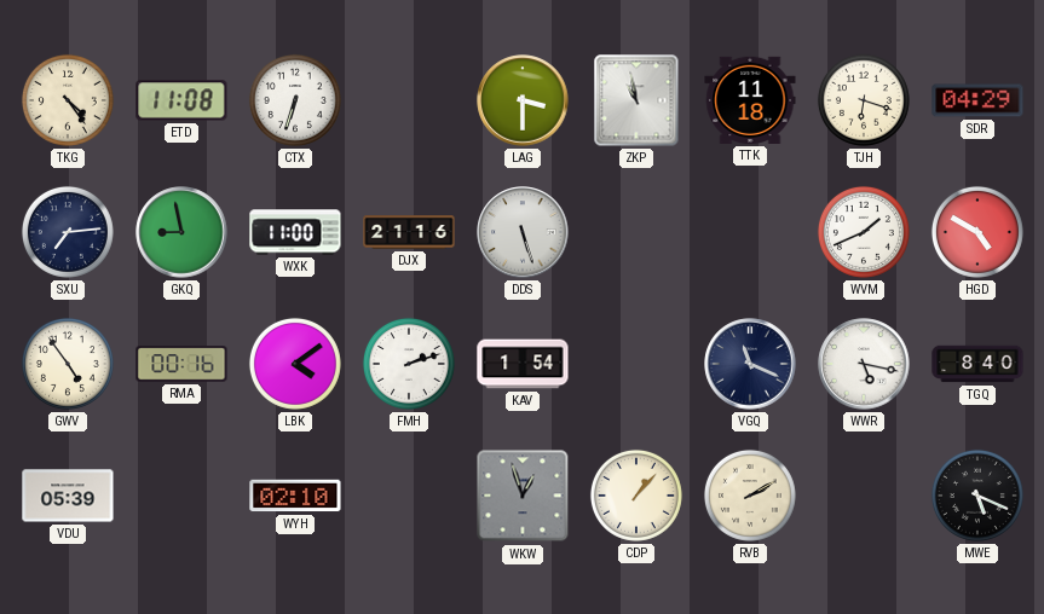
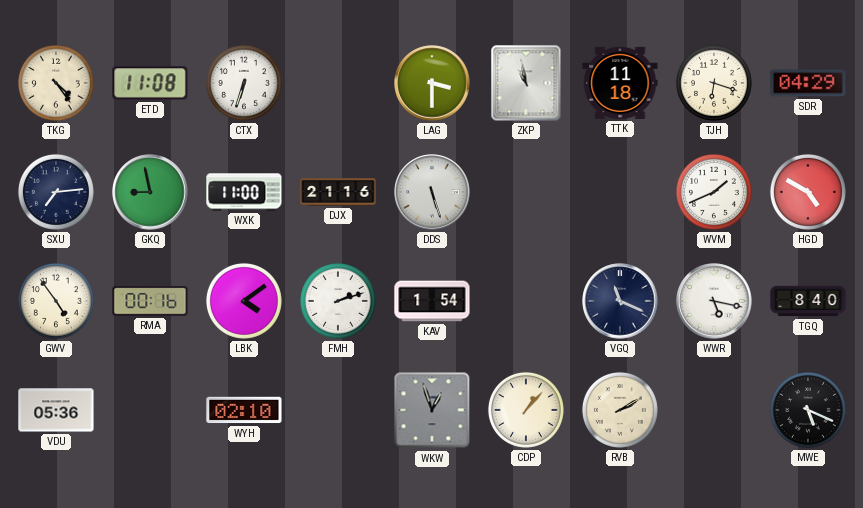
VDU: 05:39 -> 05:36
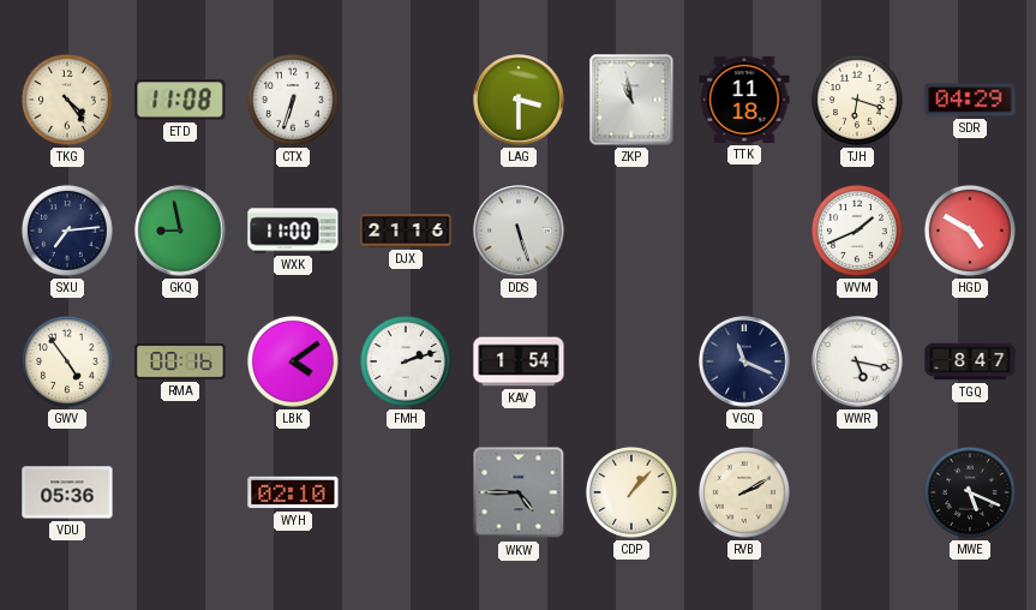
TGQ: 8:40 -> 8:47
WKW: 12:57 -> 4:45
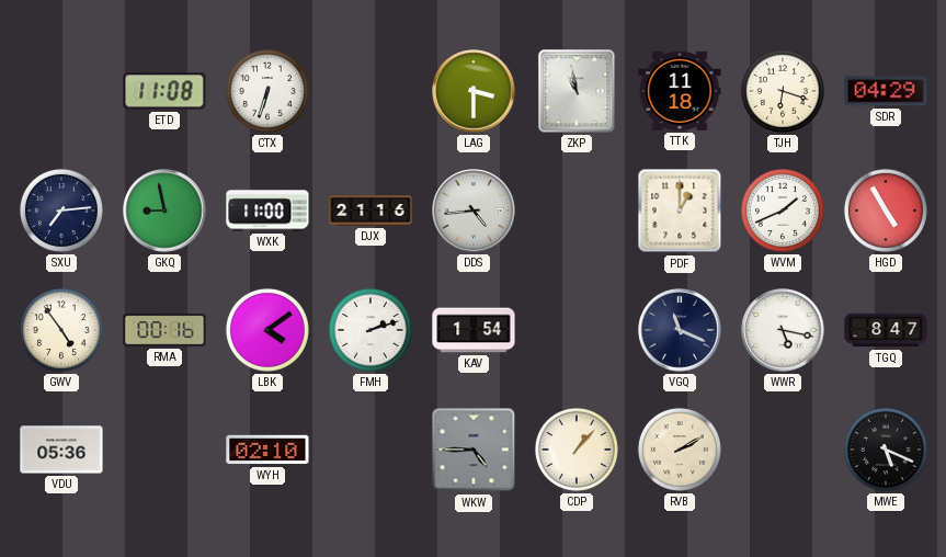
TKG: 4:24 -> none
DDS: 5:27 -> 4:44
PDF: none -> 1:00
HGD: 4:50 -> 4:55
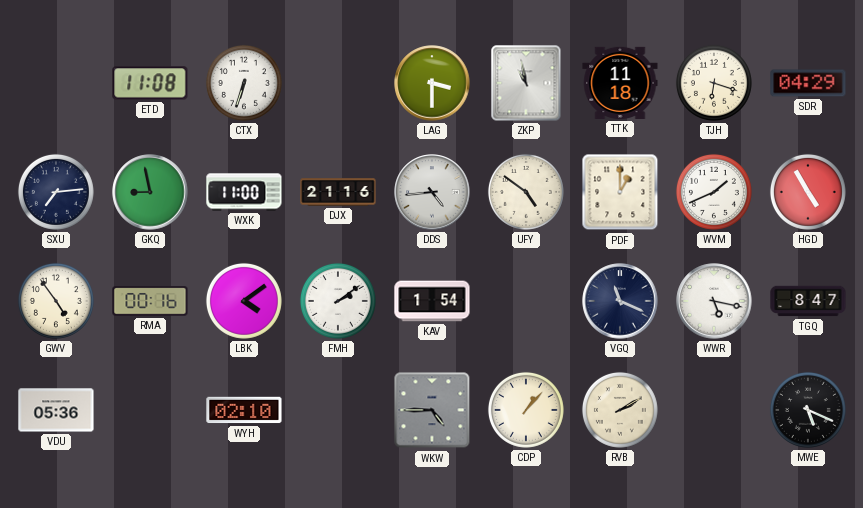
UFY: none -> 4:51
FMH: 2:12 -> 2:09
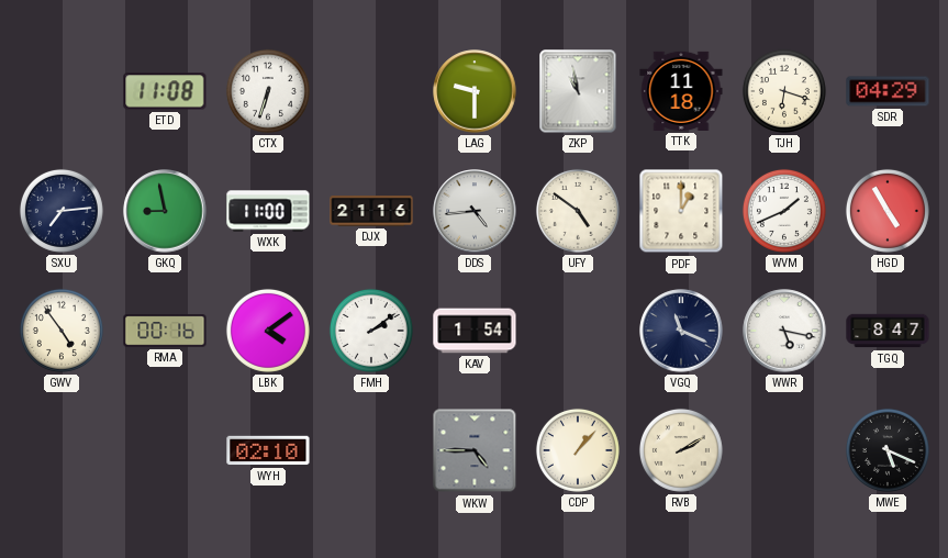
LAG: 3:30 -> 9:30
VDU: 05:36 -> none
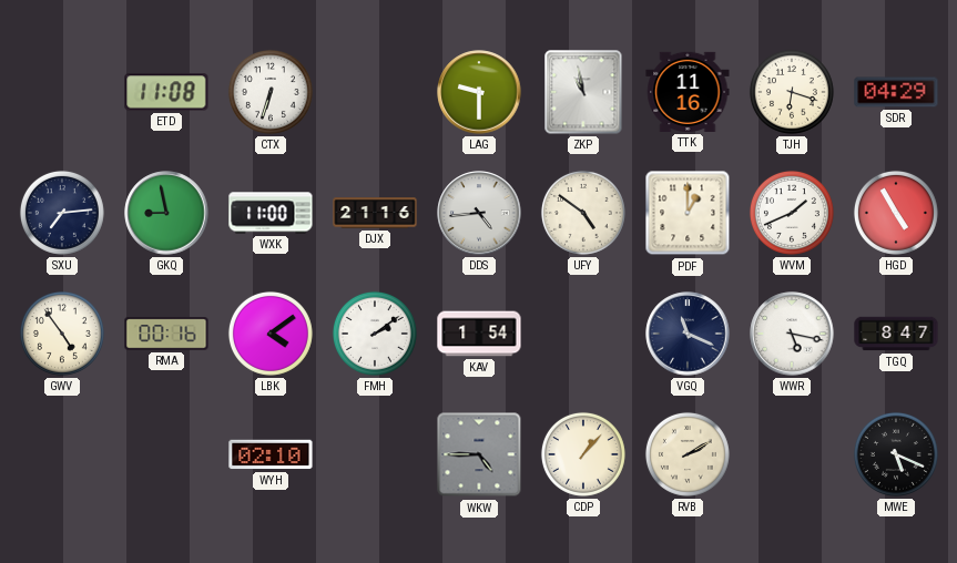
TTK: 11:18 -> 11:16
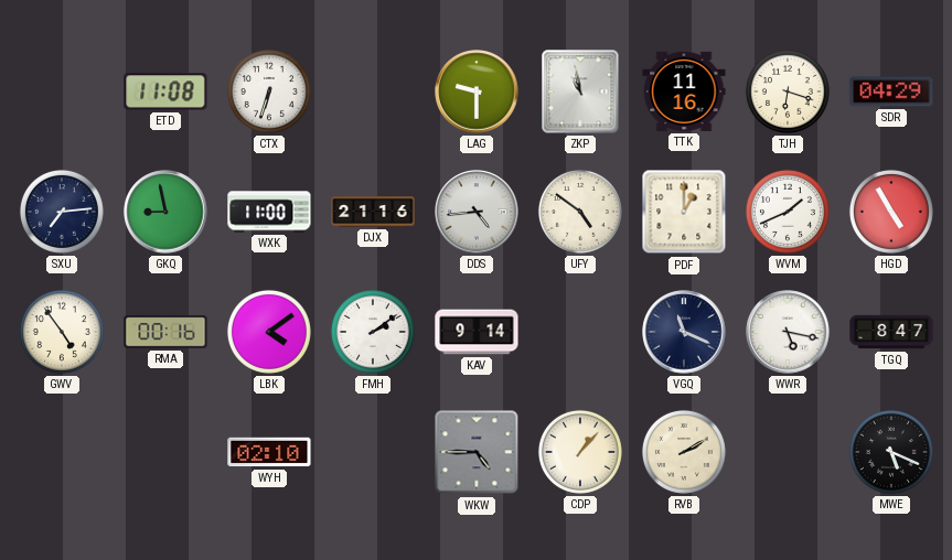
KAV: 1:54 -> 9:14
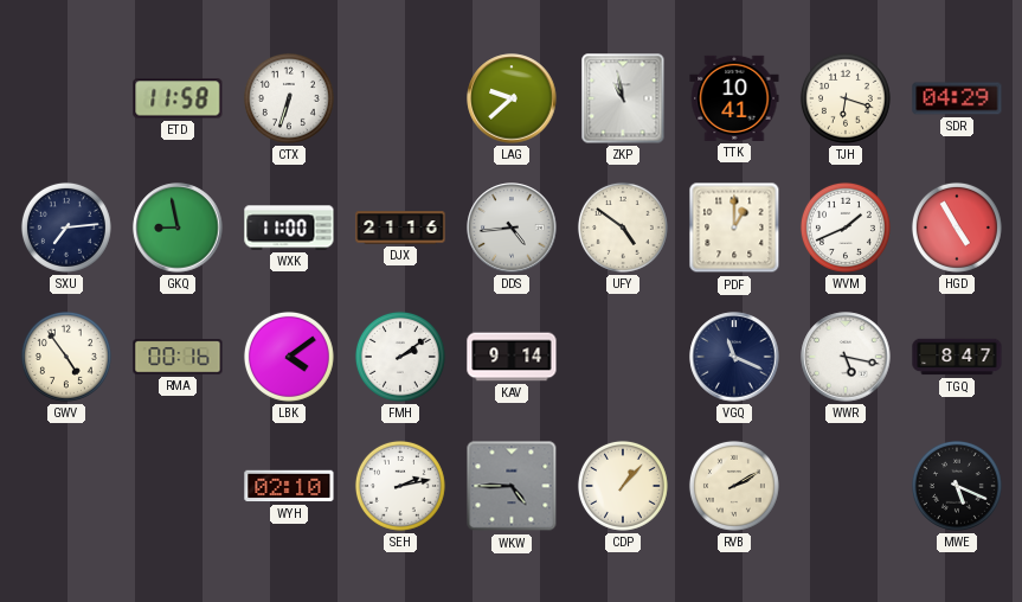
ETD: 11:08 -> 11:58
LAG: 9:30 -> 9:38
TTK: 11:16 -> 10:41
SEH: none -> 2:13
